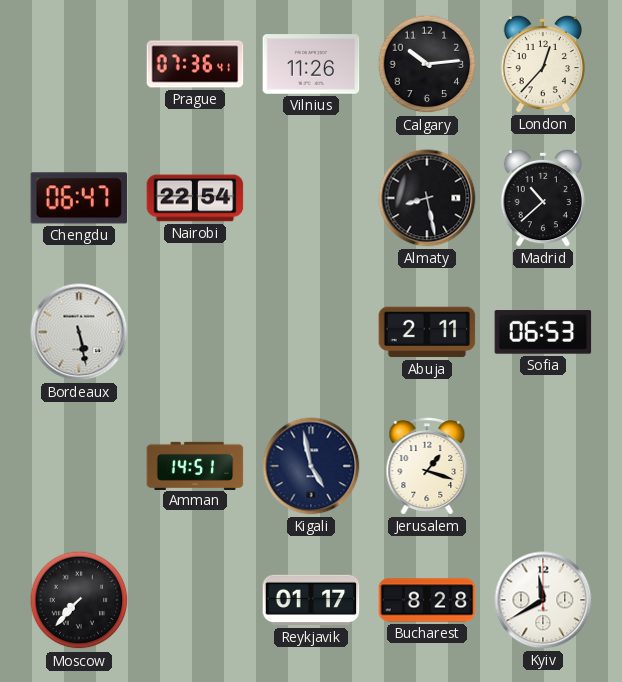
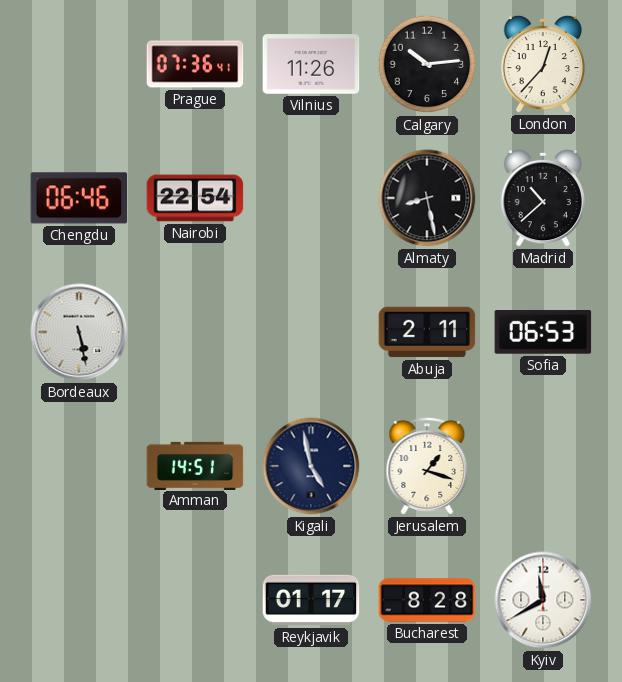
Chengdu: 06:47 -> 06:46
Moscow: 7:37 -> none
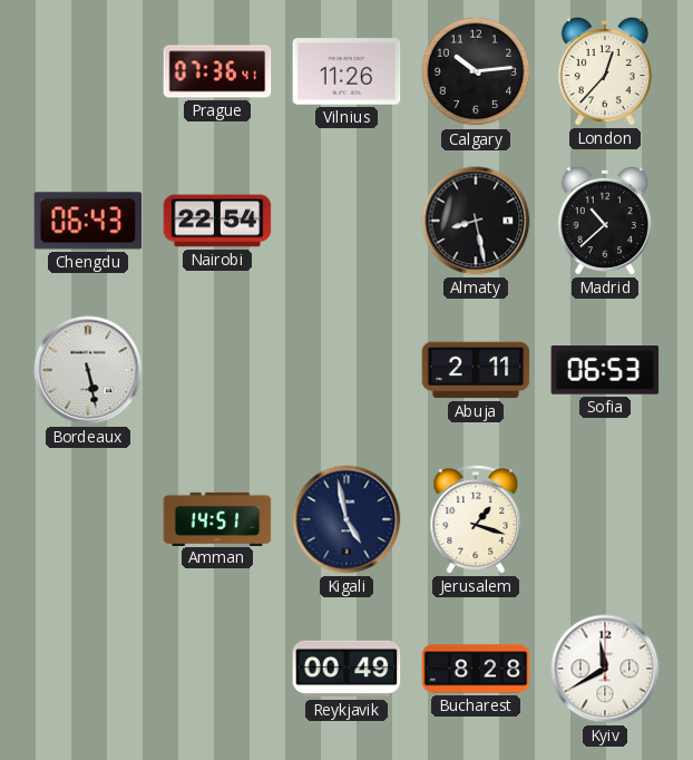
Chengdu: 06:46 -> 06:43
Reykjavik: 01:17 -> 00:49
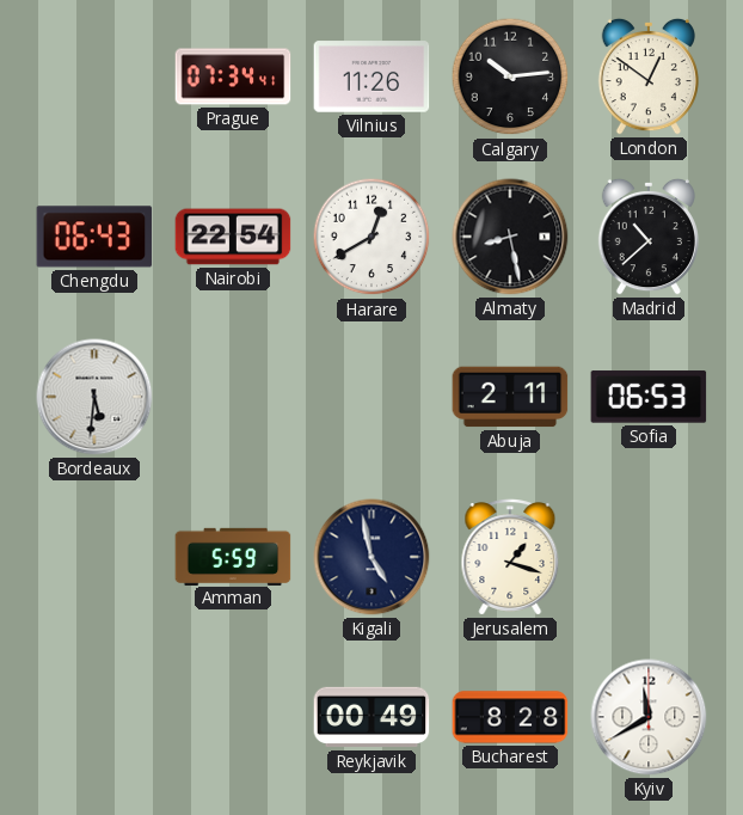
Prague: 07:36 -> 07:34
London: 12:37 -> 12:51
Harare: none -> 12:40
Bordeaux: 5:28 -> 5:31
Amman: 14:51 -> 5:59
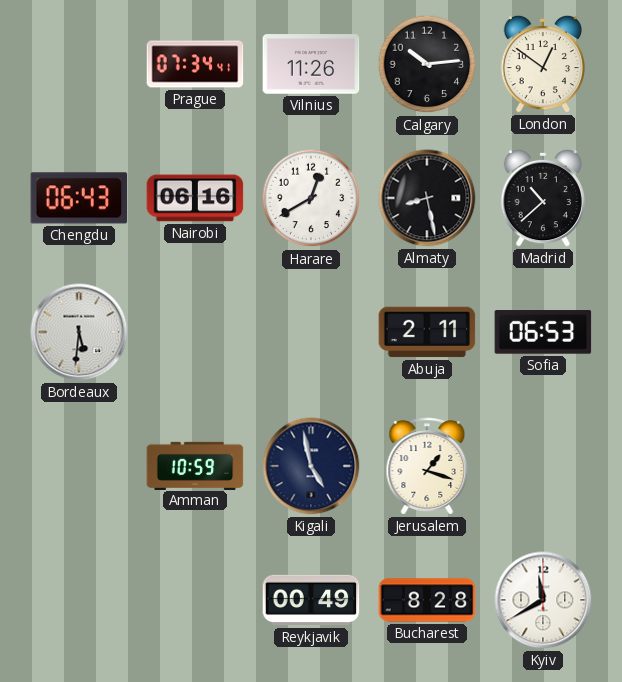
Nairobi: 22:54 -> 06:16
Amman: 5:59 -> 10:59
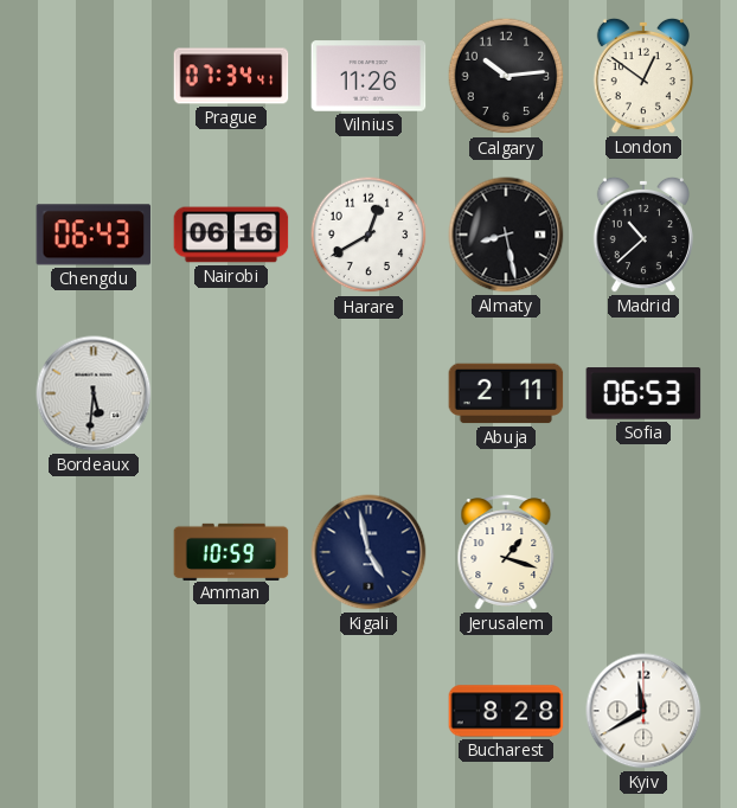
Reykjavik: 00:49 -> none
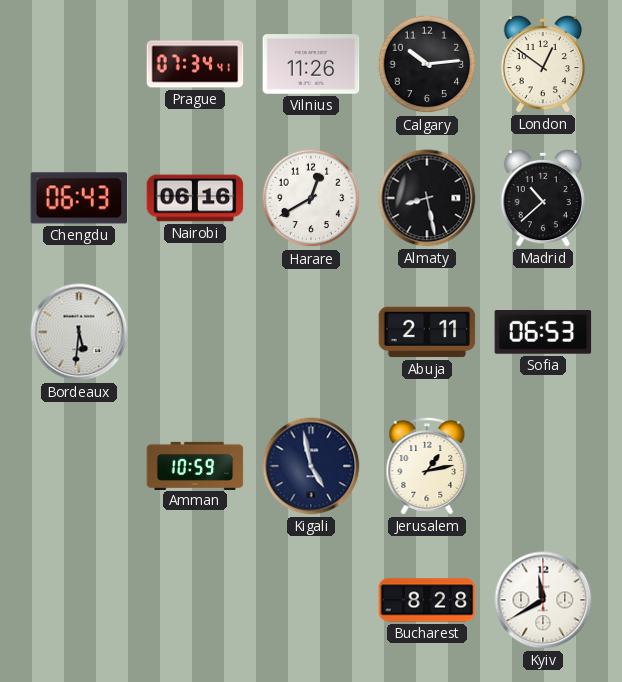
Jerusalem: 1:18 -> 1:13
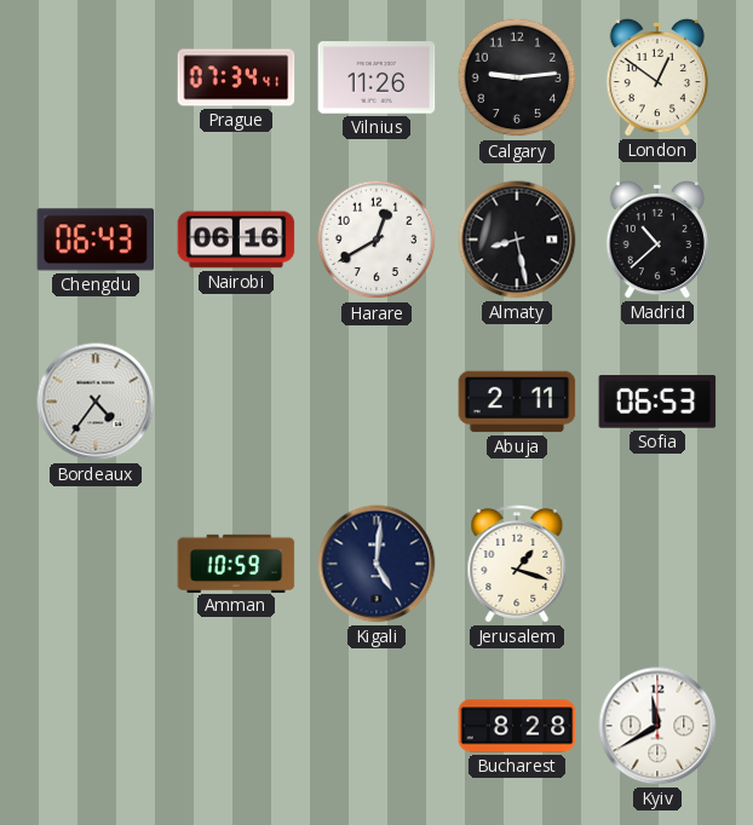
Calgary: 10:14 -> 9:14
Bordeaux: 5:31 -> 4:36
Kigali: 4:58 -> 5:01
Jerusalem: 1:13 -> 1:18
